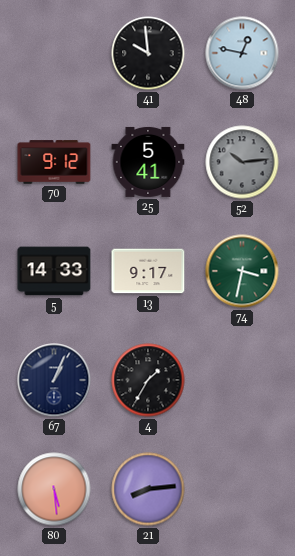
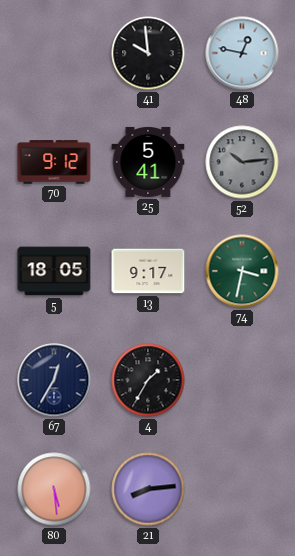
5: 14:33 -> 18:05
67: 1:04 -> 12:35
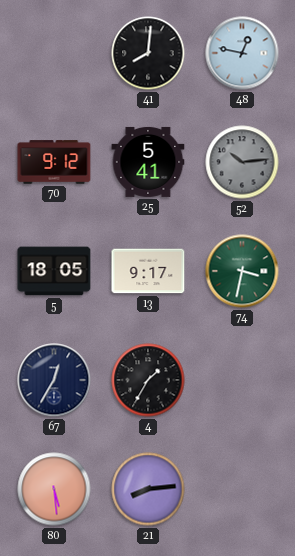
41: 9:59 -> 8:01
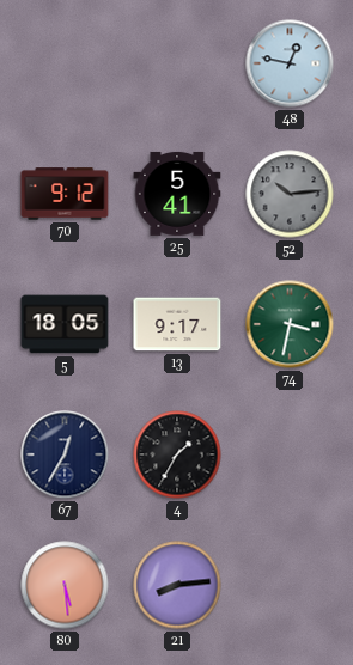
41: 8:01 -> none
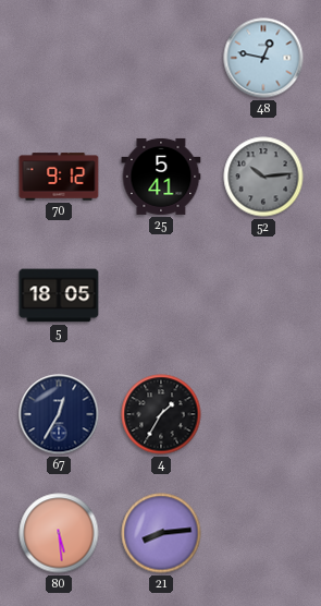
13: 9:17 -> none
74: 3:32 -> none
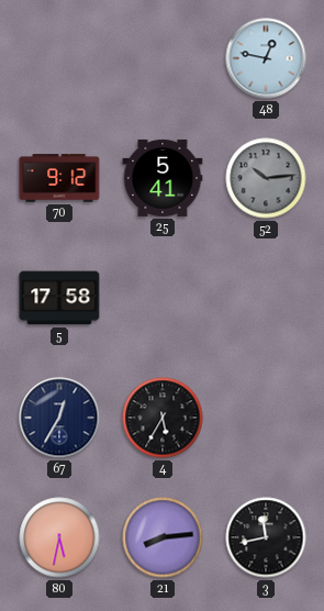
5: 18:05 -> 17:58
4: 1:35 -> 5:35
80: 5:29 -> 5:32
3: none -> 11:43
